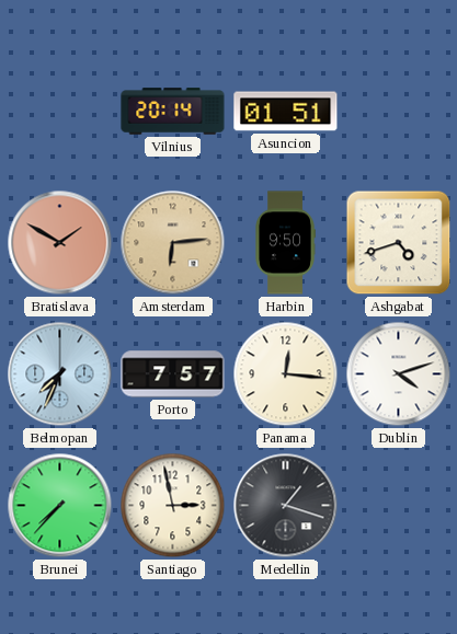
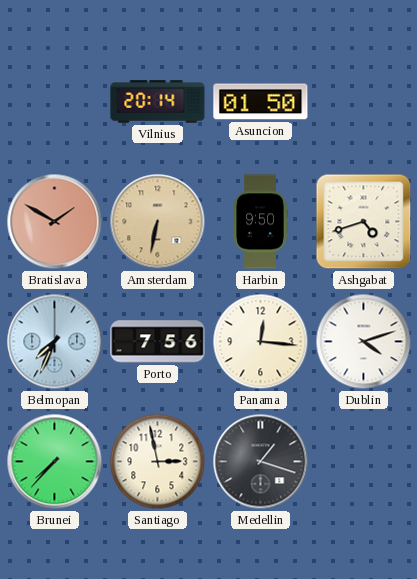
Asuncion: 01:51 -> 01:50
Amsterdam: 6:14 -> 6:32
Porto: 7:57 -> 7:56
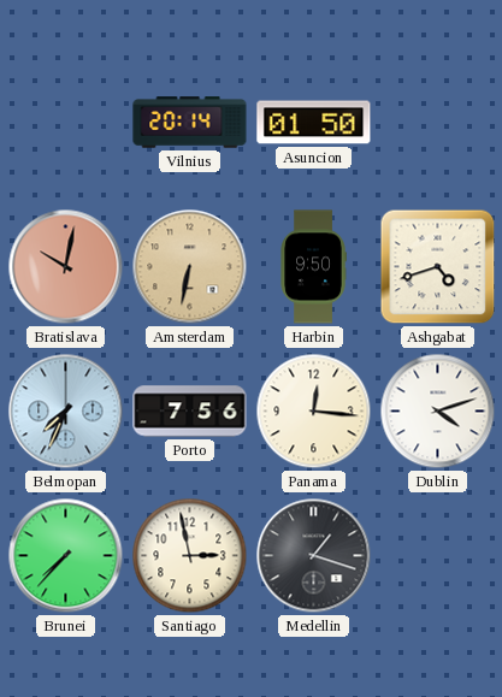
Bratislava: 1:50 -> 10:02
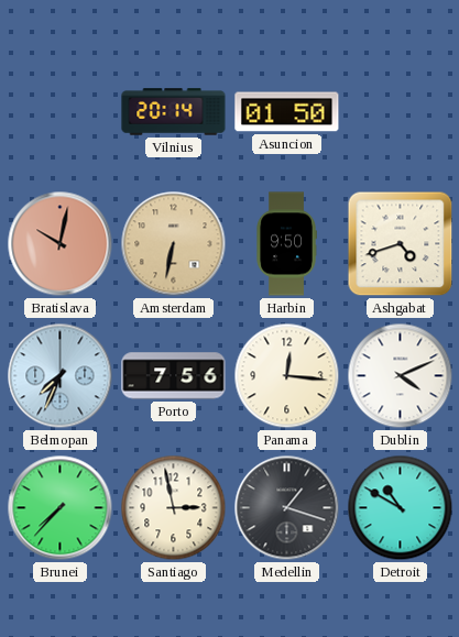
Dublin: 4:12 -> 4:11
Detroit: none -> 10:50
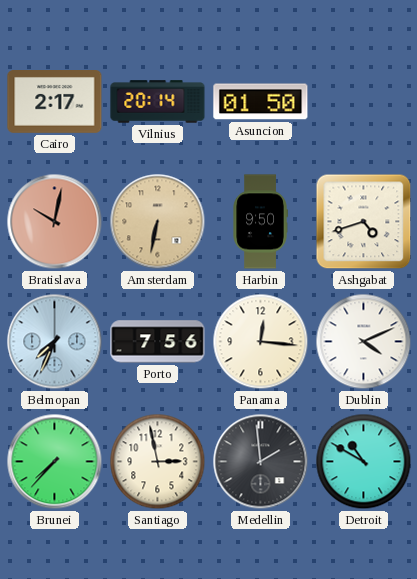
Cairo: none -> 2:17
Medellin: 1:18 -> 1:59
